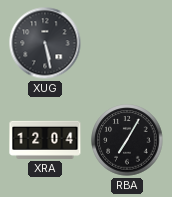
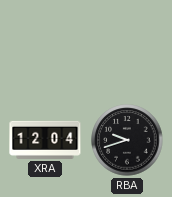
XUG: 5:28 -> none
RBA: 7:05 -> 9:42
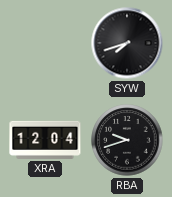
SYW: none -> 7:42
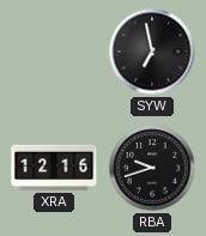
SYW: 7:42 -> 6:58
XRA: 12:04 -> 12:16
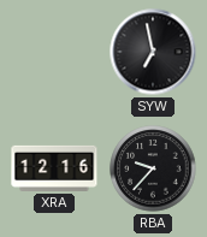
RBA: 9:42 -> 9:37
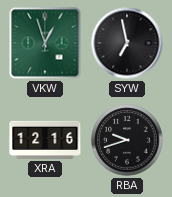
VKW: none -> 12:57
RBA: 9:37 -> 9:42
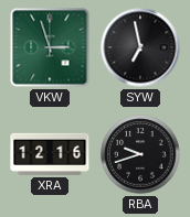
VKW: 12:57 -> 2:57
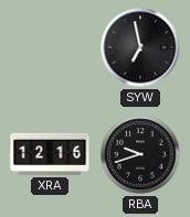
VKW: 2:57 -> none
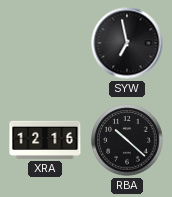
RBA: 9:42 -> 10:22
